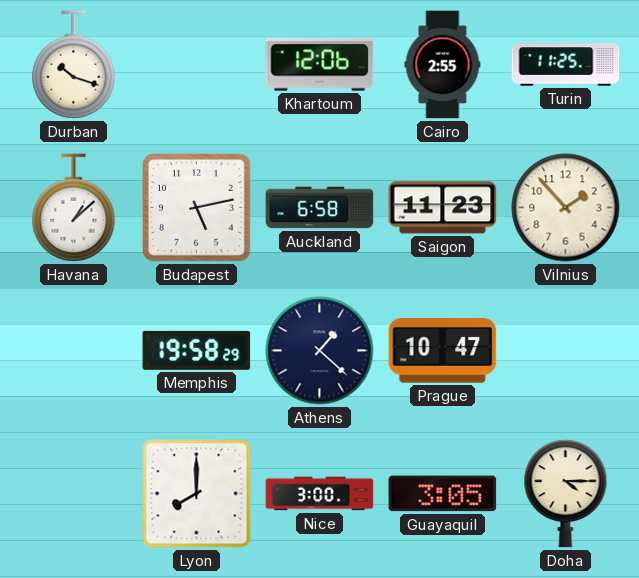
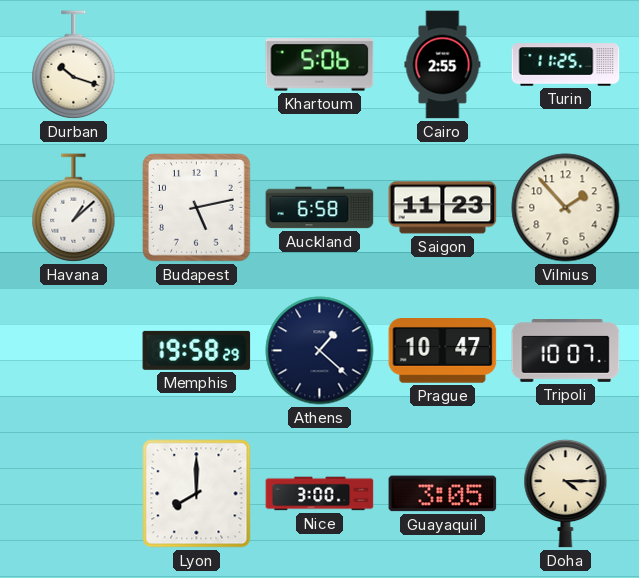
Khartoum: 12:06 -> 5:06
Tripoli: none -> 10:07
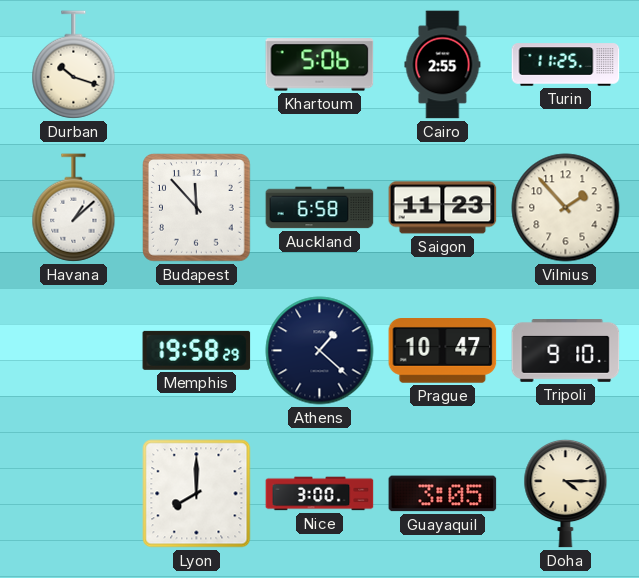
Budapest: 5:13 -> 11:53
Tripoli: 10:07 -> 9:10
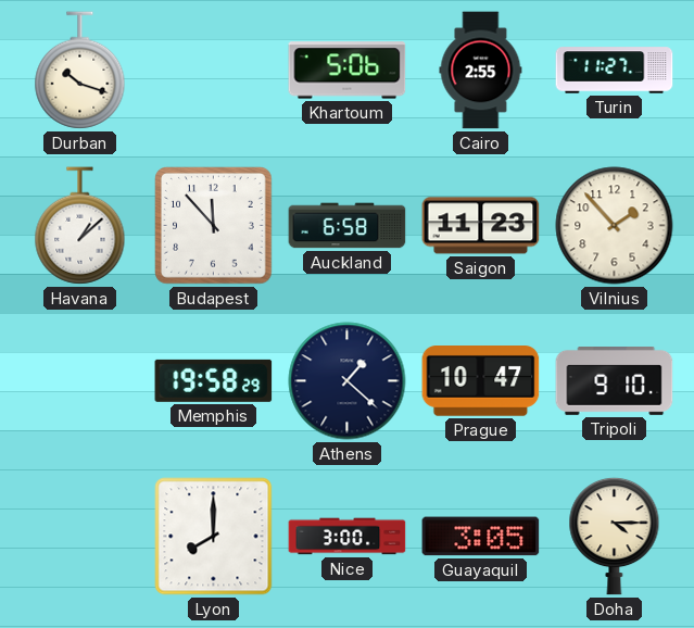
Turin: 11:25 -> 11:27
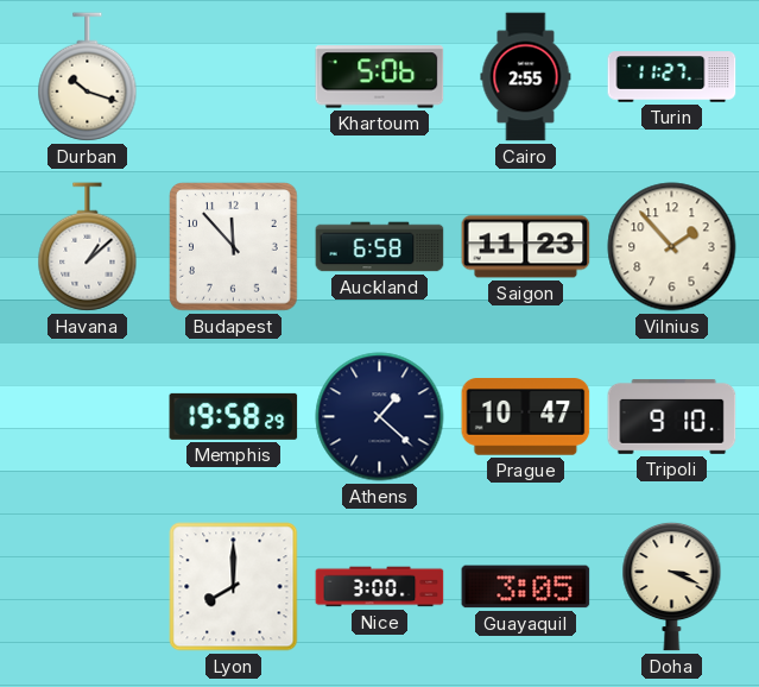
Doha: 4:15 -> 3:19
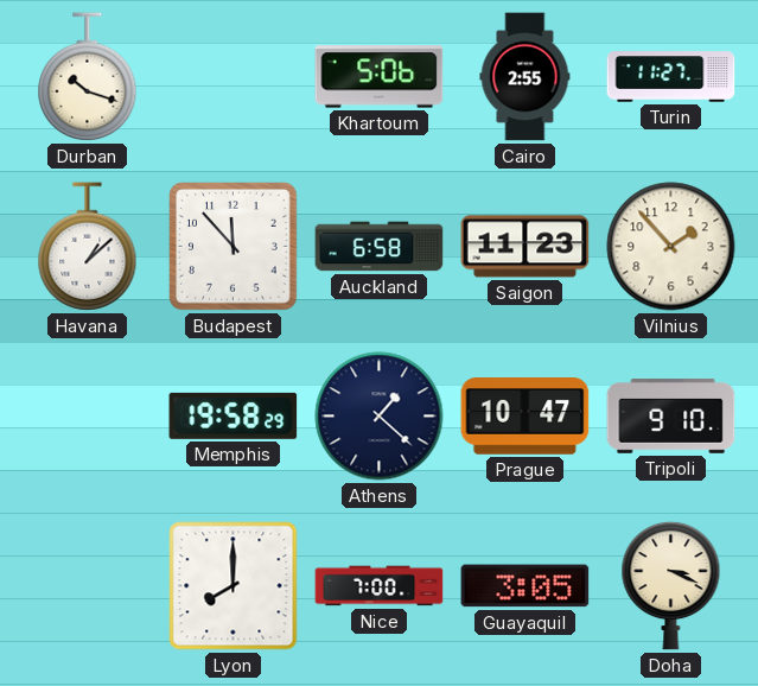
Nice: 3:00 -> 7:00
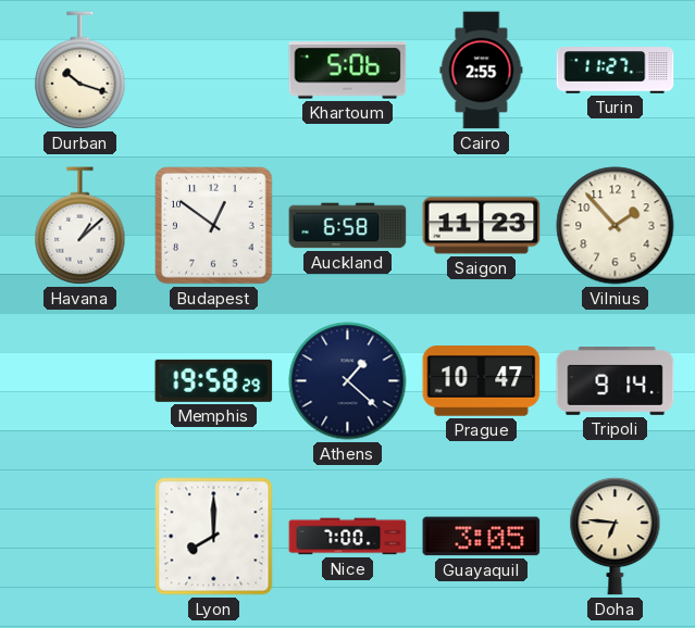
Budapest: 11:53 -> 12:51
Tripoli: 9:10 -> 9:14
Doha: 3:19 -> 6:46
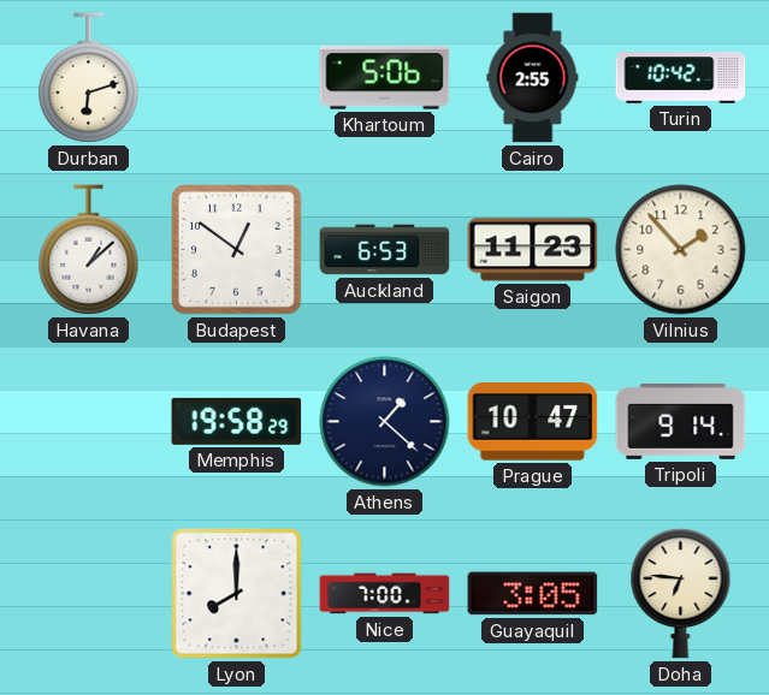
Durban: 10:18 -> 6:12
Turin: 11:27 -> 10:42
Auckland: 6:58 -> 6:53
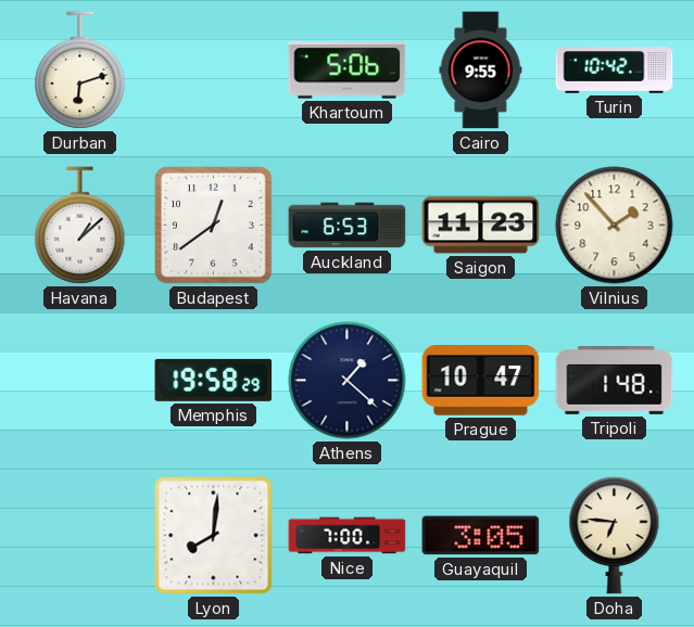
Cairo: 2:55 -> 9:55
Budapest: 12:51 -> 12:39
Tripoli: 9:14 -> 1:48
Lyon: 8:00 -> 8:01
